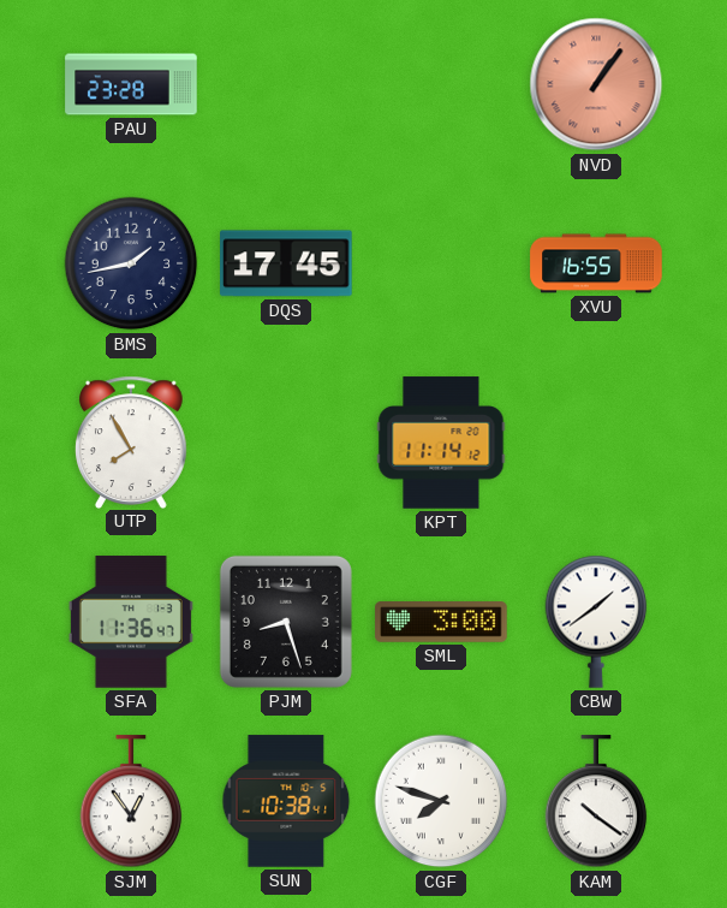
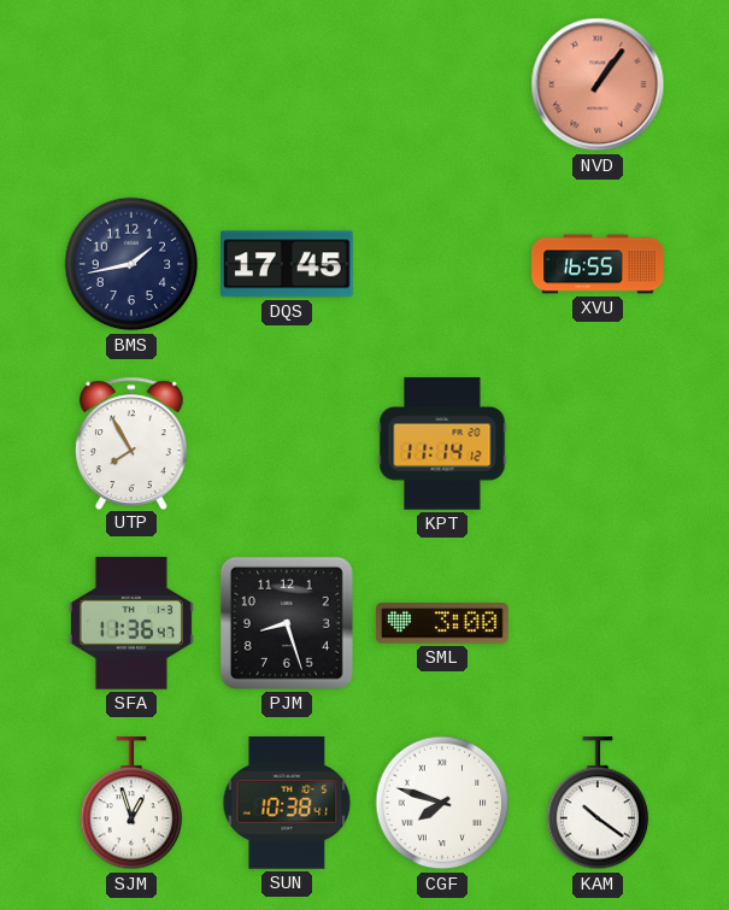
PAU: 23:28 -> none
CBW: 1:39 -> none
SJM: 12:54 -> 12:57
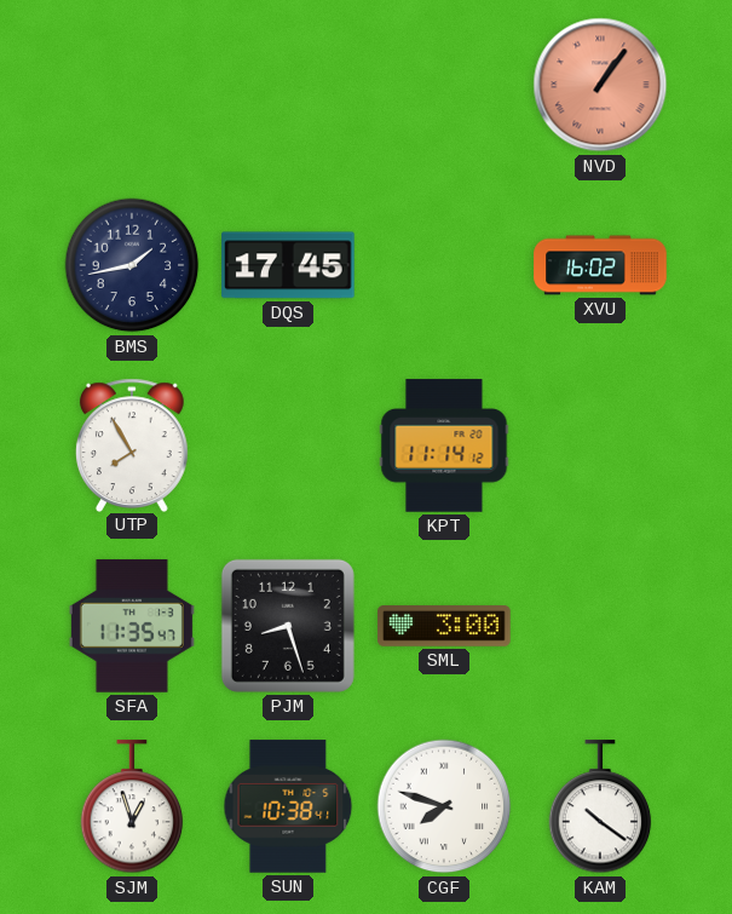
XVU: 16:55 -> 16:02
SFA: 11:36 -> 11:35
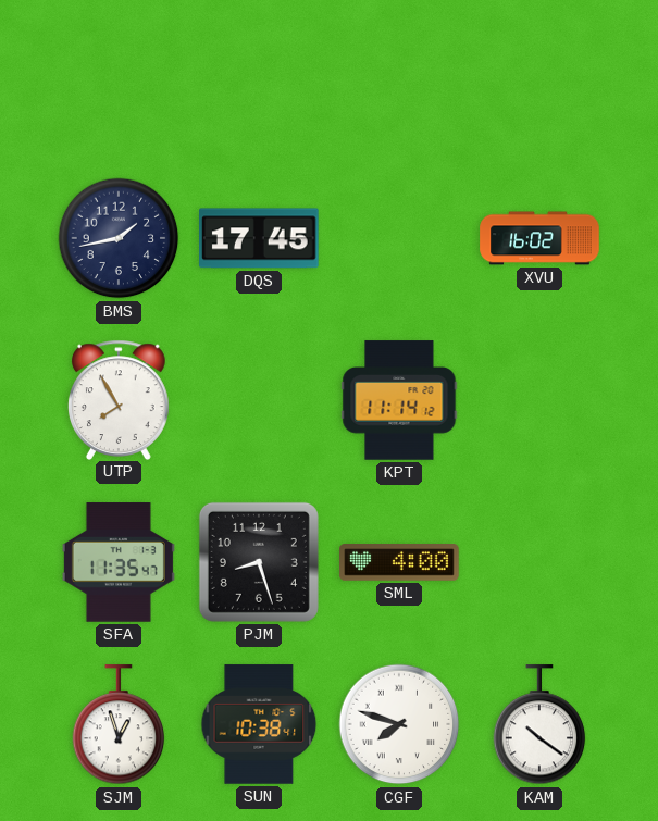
NVD: 1:06 -> none
SML: 3:00 -> 4:00
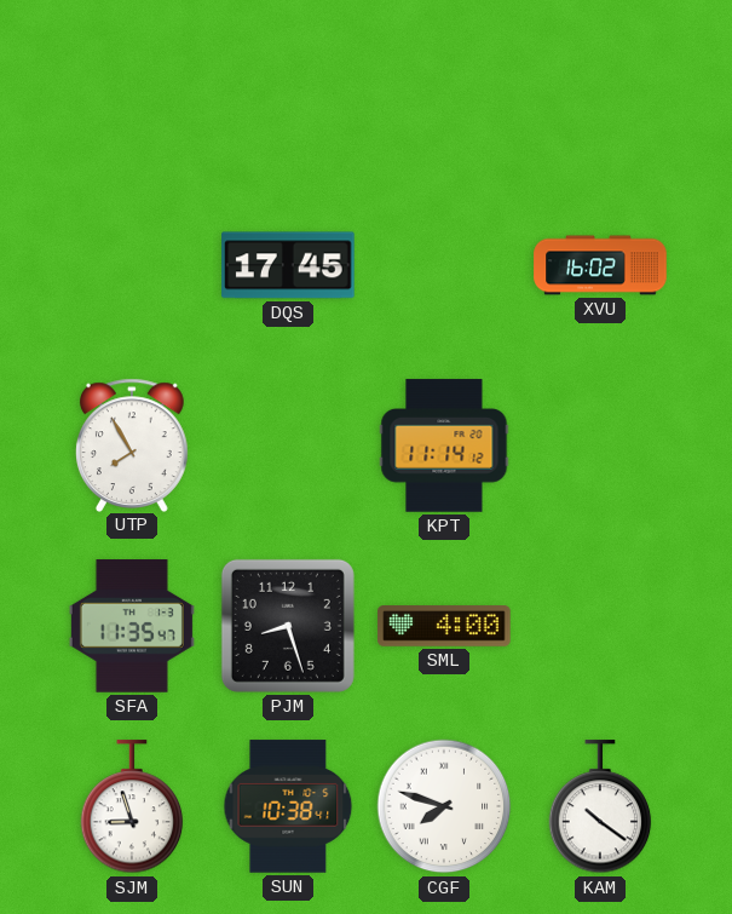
BMS: 1:43 -> none
SJM: 12:57 -> 8:57
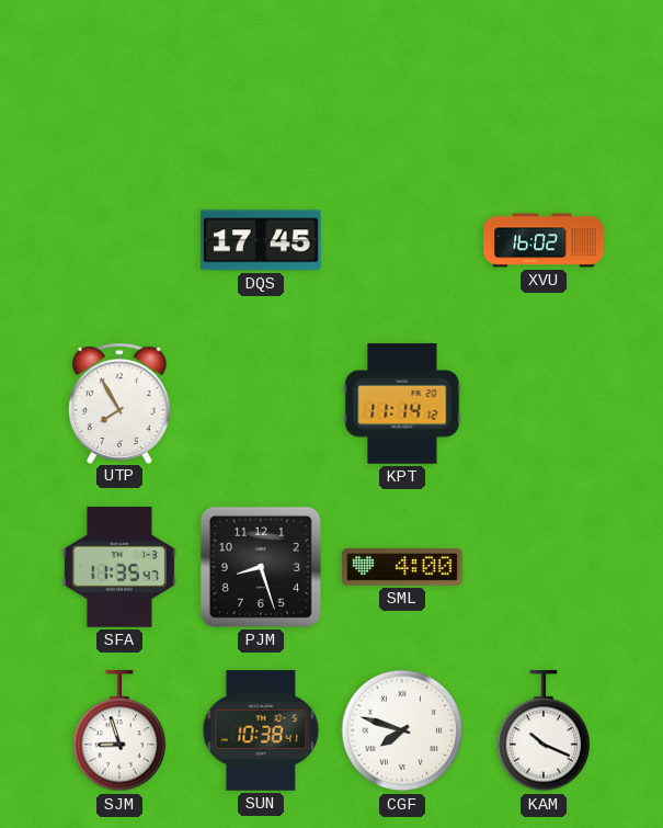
KAM: 10:21 -> 10:19
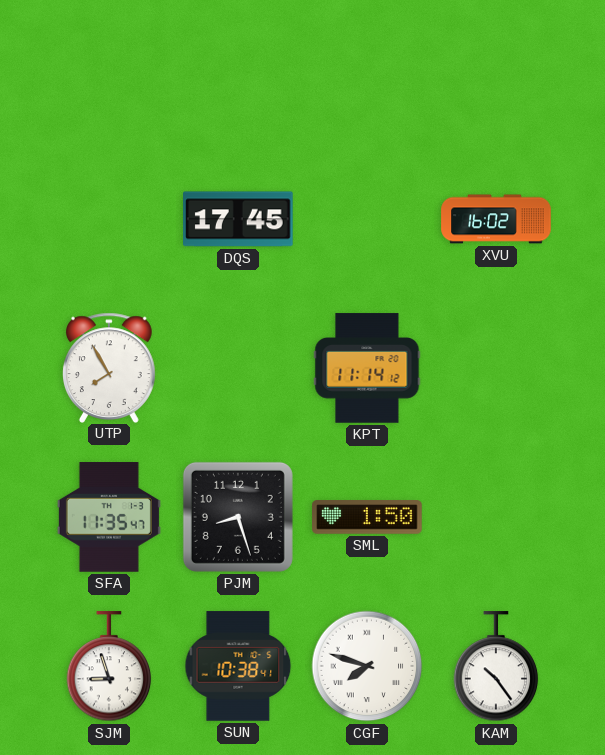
SML: 4:00 -> 1:50
KAM: 10:19 -> 10:24
